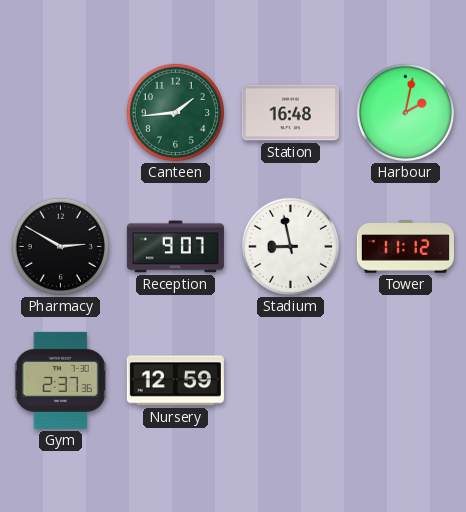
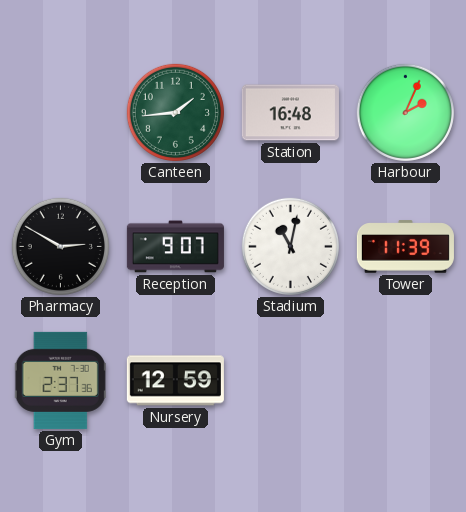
Harbour: 2:02 -> 2:04
Stadium: 8:58 -> 11:02
Tower: 11:12 -> 11:39
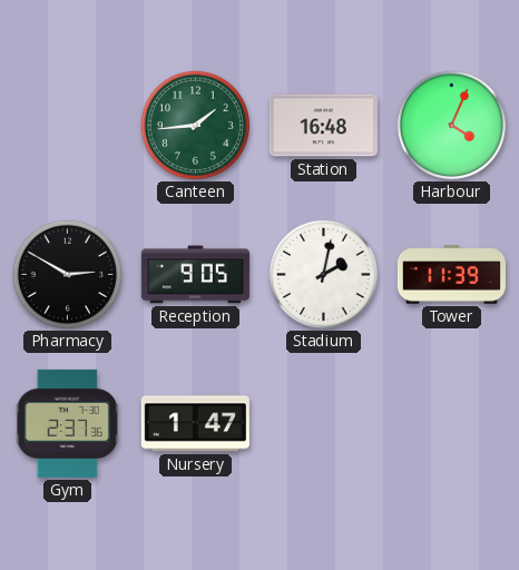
Harbour: 2:04 -> 4:04
Reception: 9:07 -> 9:05
Stadium: 11:02 -> 2:02
Nursery: 12:59 -> 1:47
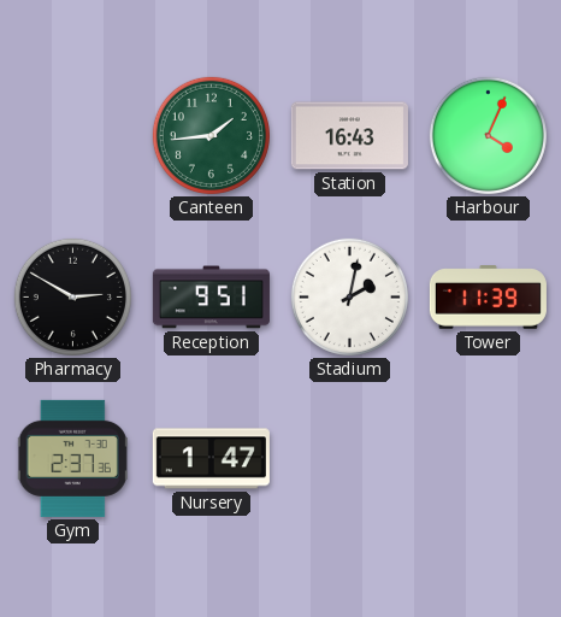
Station: 16:48 -> 16:43
Reception: 9:05 -> 9:51
